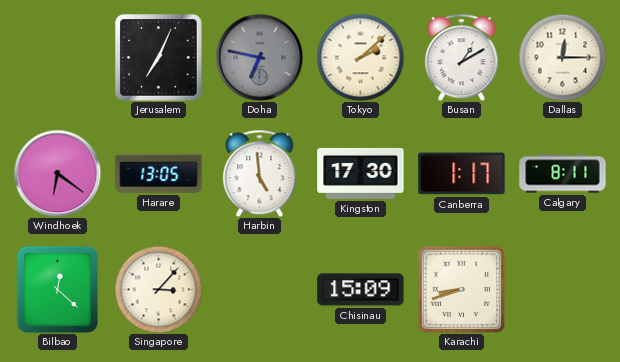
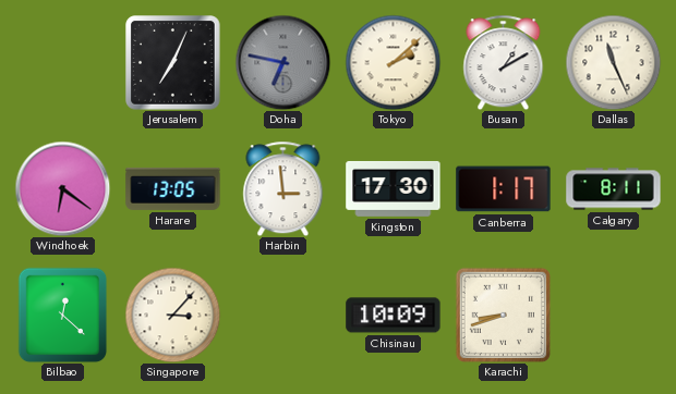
Dallas: 12:15 -> 11:26
Harbin: 4:59 -> 2:59
Chisinau: 15:09 -> 10:09
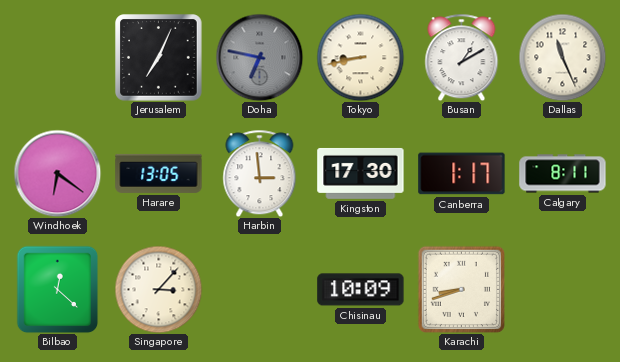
Tokyo: 2:08 -> 8:43
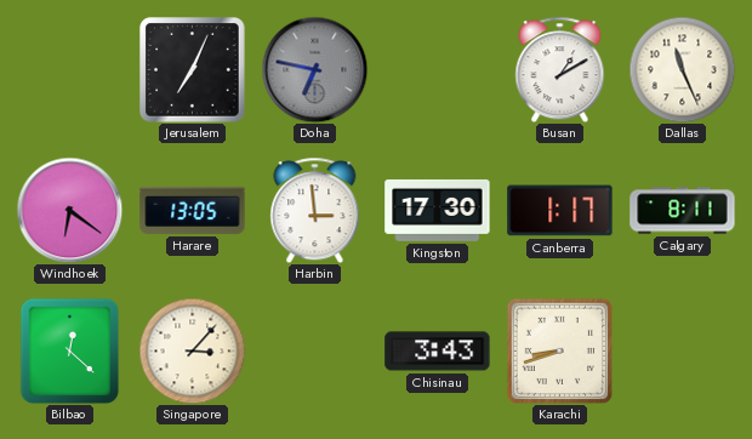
Tokyo: 8:43 -> none
Chisinau: 10:09 -> 3:43
